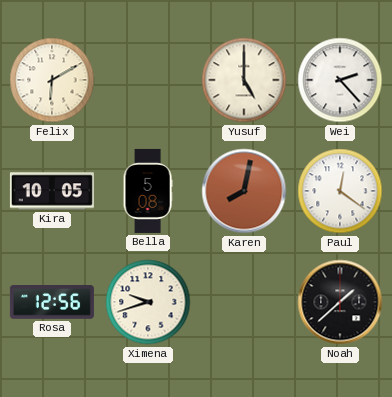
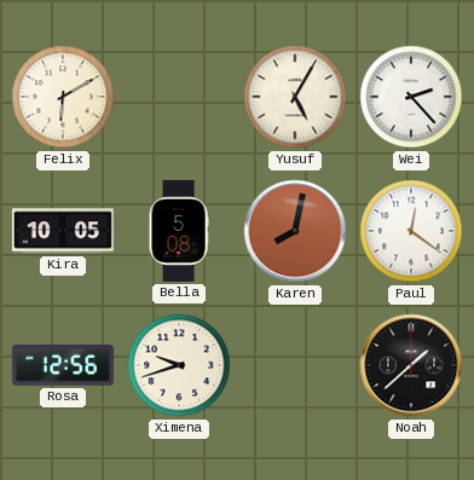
Yusuf: 5:00 -> 5:05
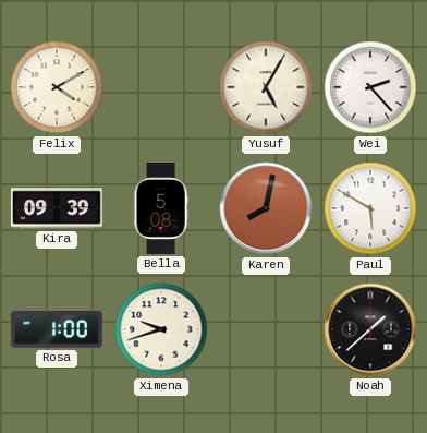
Felix: 6:10 -> 4:10
Kira: 10:05 -> 09:39
Paul: 12:21 -> 5:50
Rosa: 12:56 -> 1:00
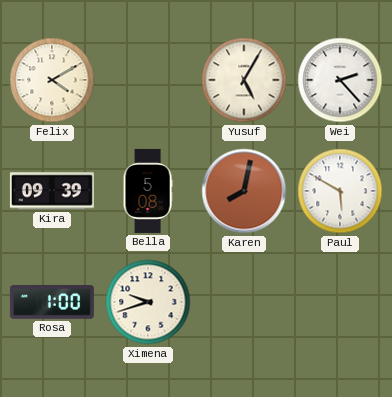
Noah: 1:38 -> none
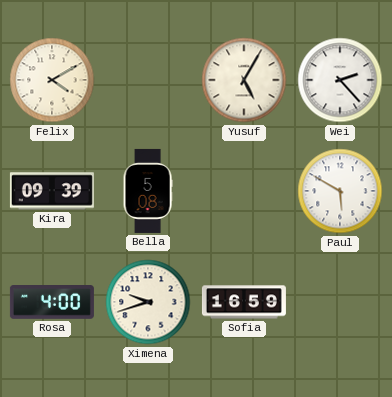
Karen: 8:02 -> none
Rosa: 1:00 -> 4:00
Sofia: none -> 16:59
